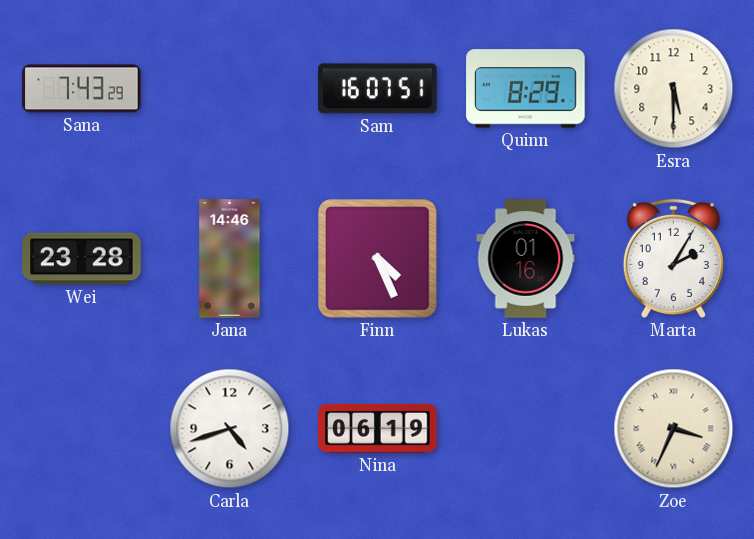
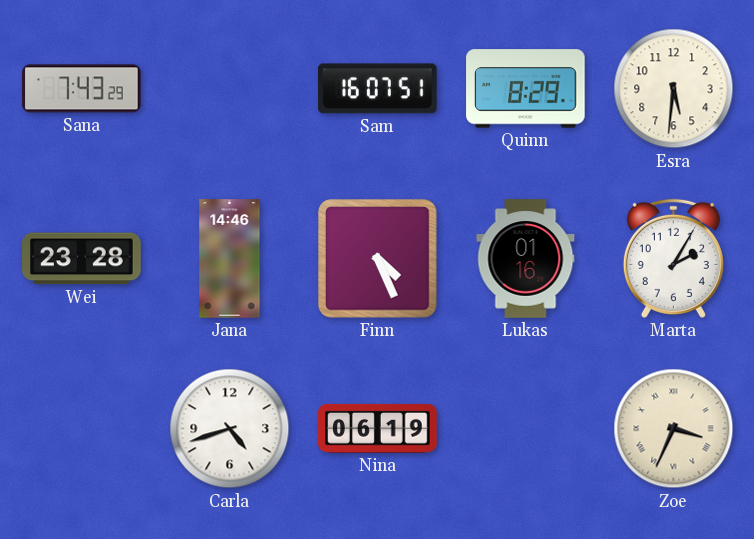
Esra: 5:30 -> 5:31
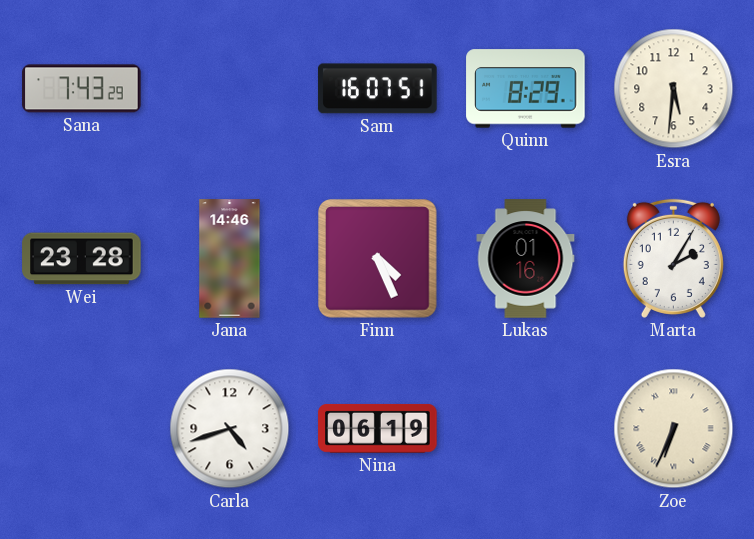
Zoe: 3:34 -> 6:34
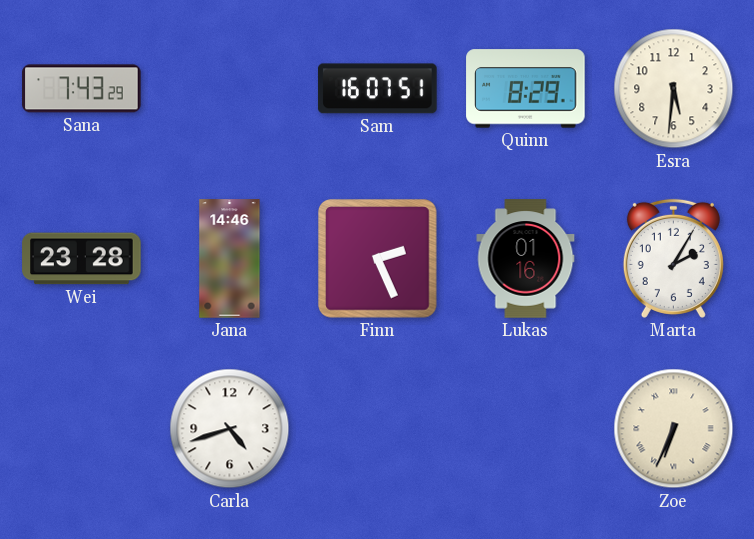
Finn: 4:26 -> 2:26
Nina: 06:19 -> none
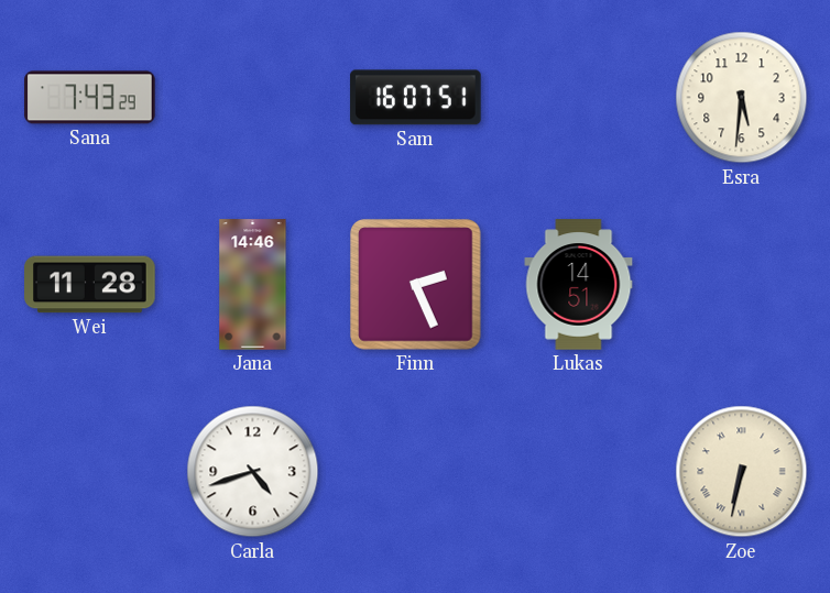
Quinn: 8:29 -> none
Wei: 23:28 -> 11:28
Lukas: 01:16 -> 14:51
Marta: 2:05 -> none
Zoe: 6:34 -> 6:32
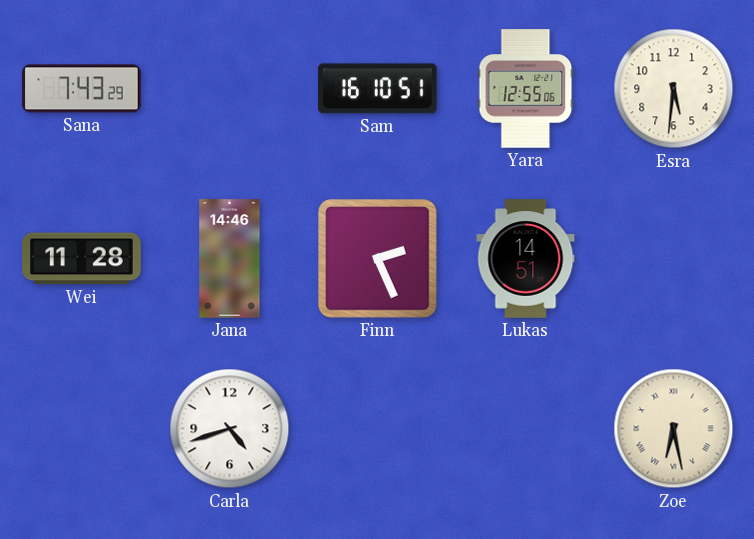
Sam: 16:07 -> 16:10
Yara: none -> 12:55
Zoe: 6:32 -> 6:28
